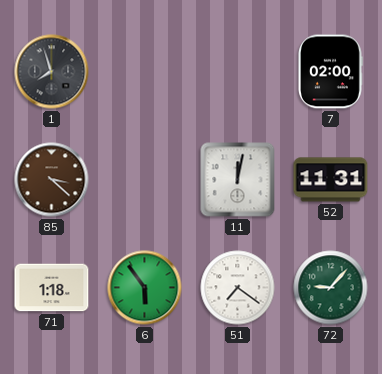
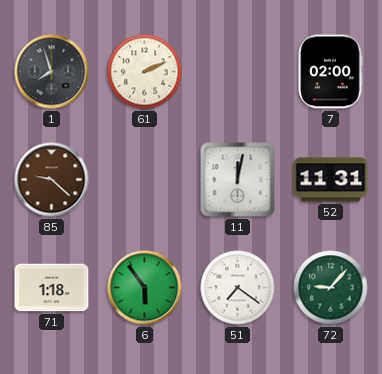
61: none -> 2:11
85: 3:22 -> 9:22
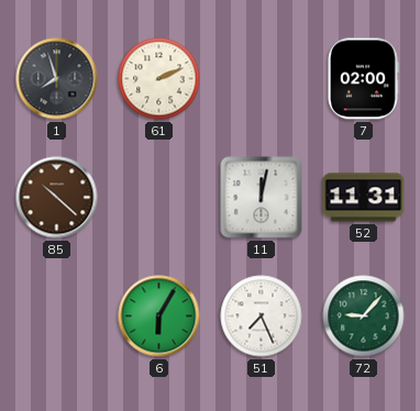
85: 9:22 -> 10:22
71: 1:18 -> none
6: 5:54 -> 6:05
51: 7:21 -> 7:26
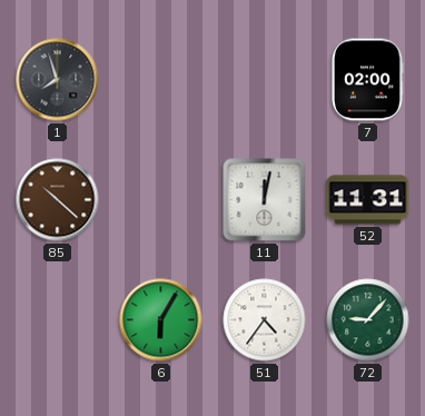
61: 2:11 -> none
51: 7:26 -> 4:36
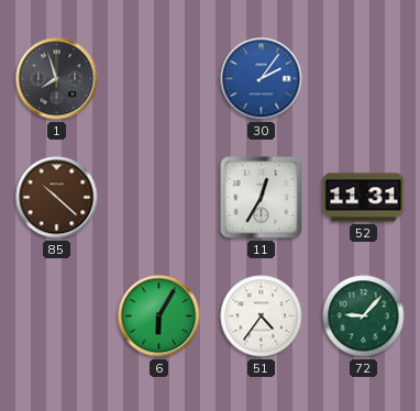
30: none -> 2:06
7: 02:00 -> none
11: 12:02 -> 12:35
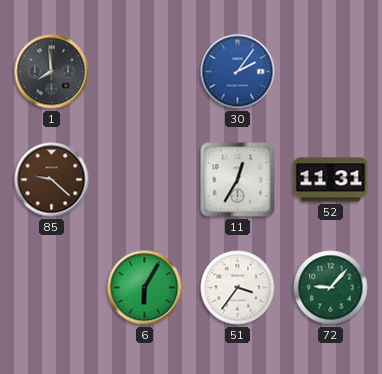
1: 7:57 -> 7:59
85: 10:22 -> 9:22
51: 4:36 -> 3:36
